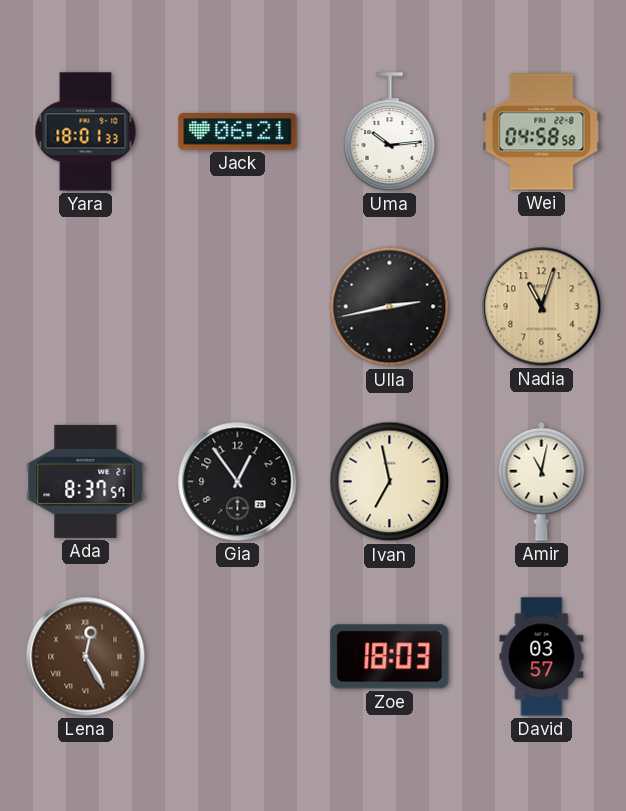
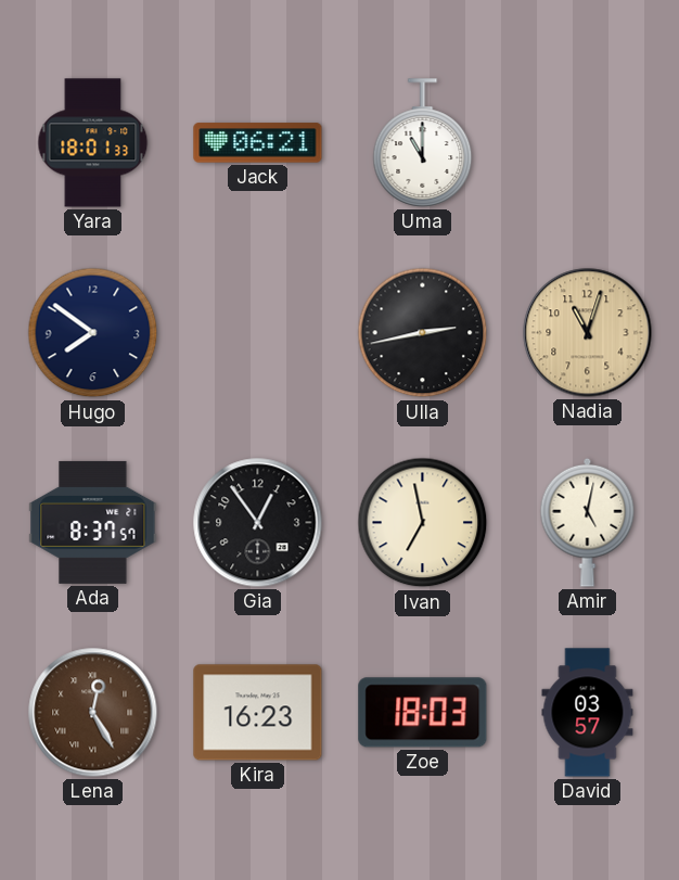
Uma: 10:14 -> 11:00
Wei: 04:58 -> none
Hugo: none -> 7:51
Amir: 11:02 -> 5:02
Kira: none -> 16:23
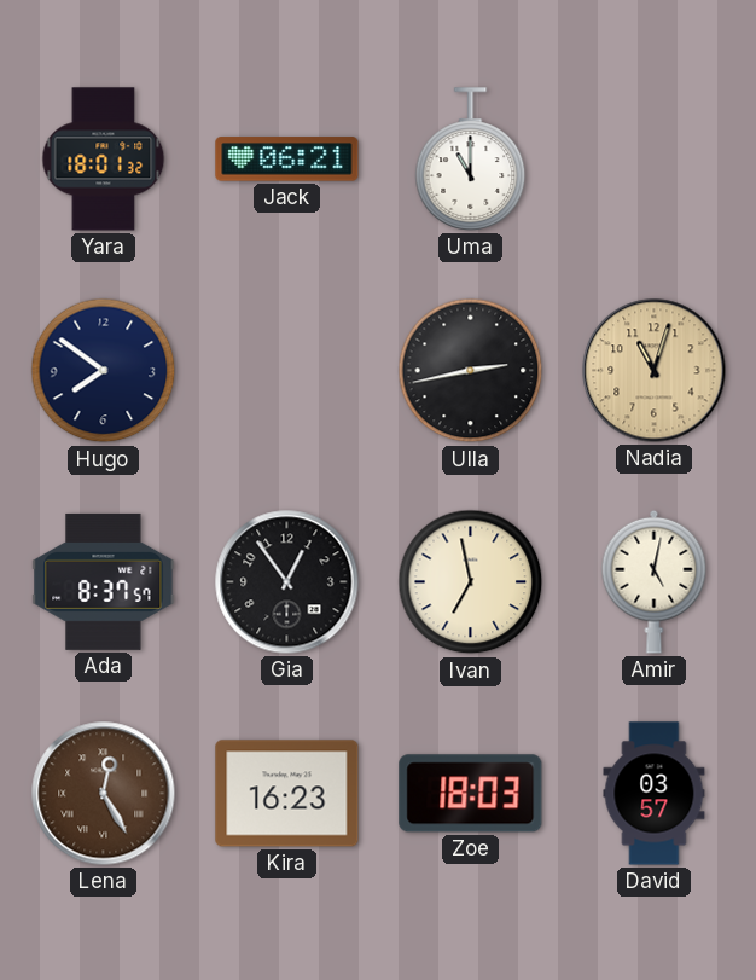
Yara: 18:01:33 -> 18:01:32
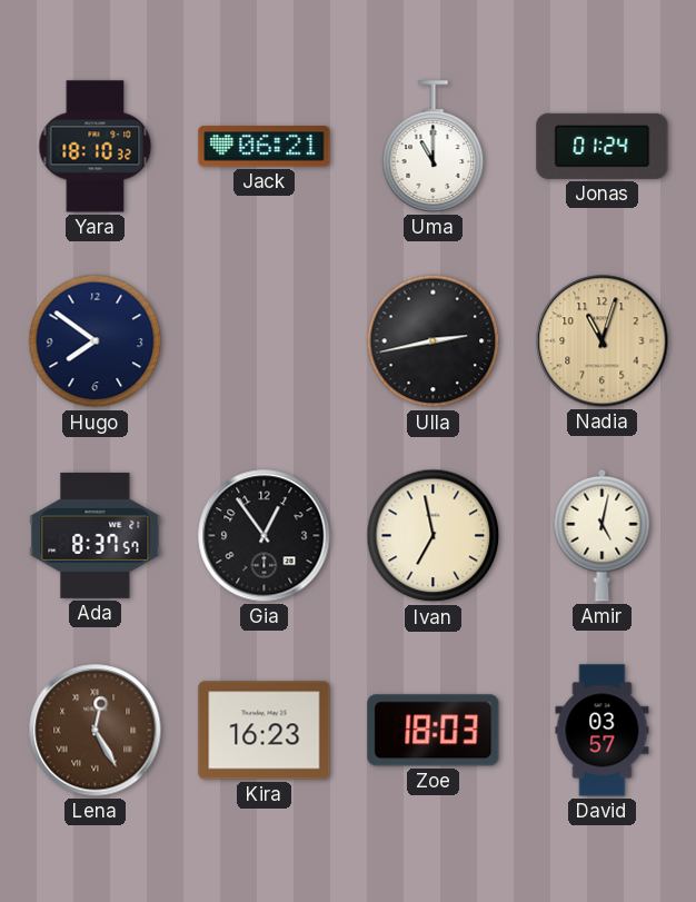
Yara: 18:01 -> 18:10
Jonas: none -> 01:24
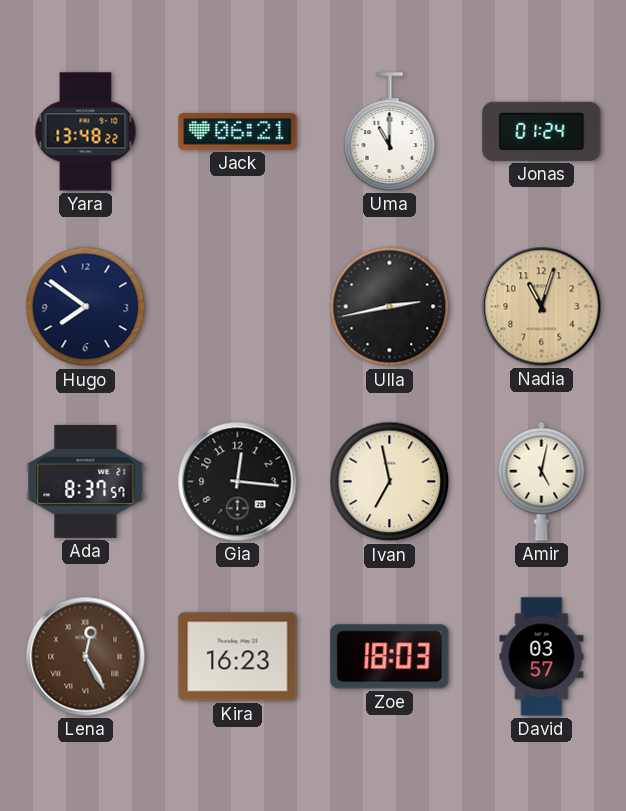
Yara: 18:10 -> 13:48
Gia: 12:54 -> 12:16
